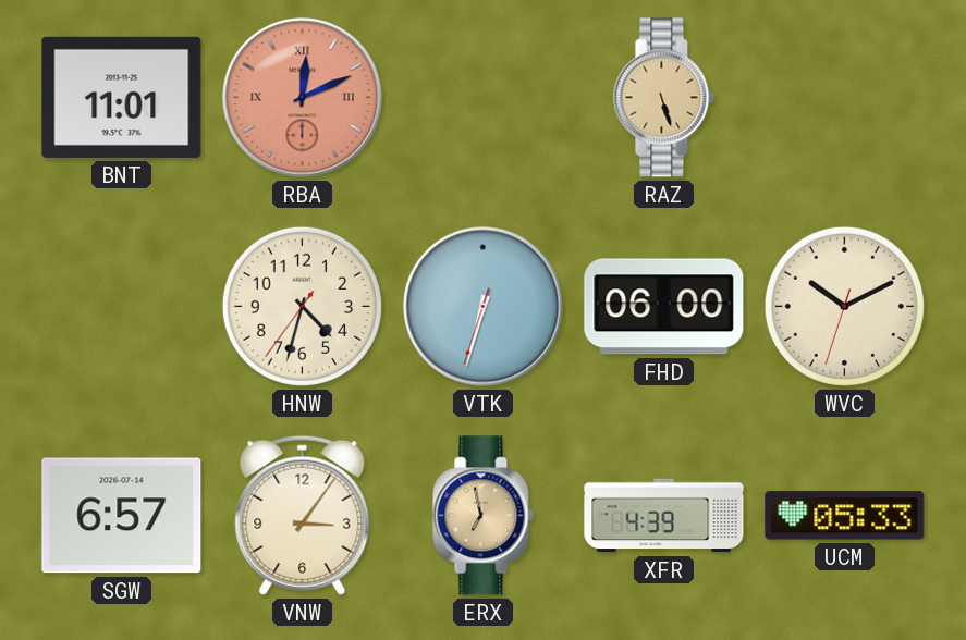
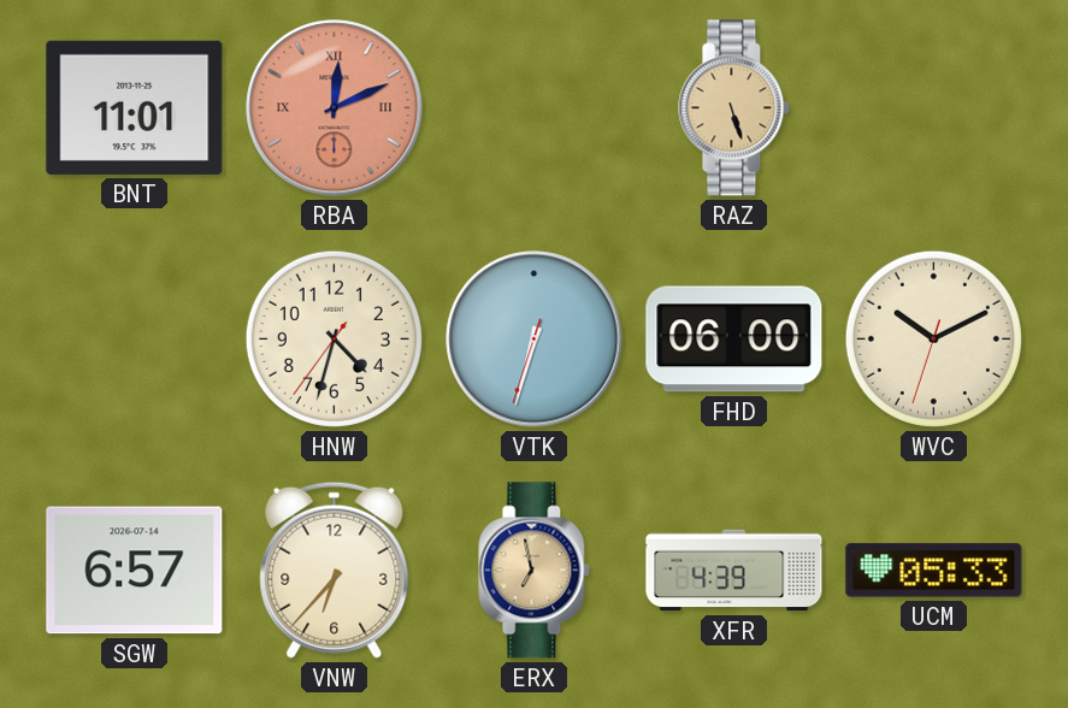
VNW: 3:06 -> 6:37
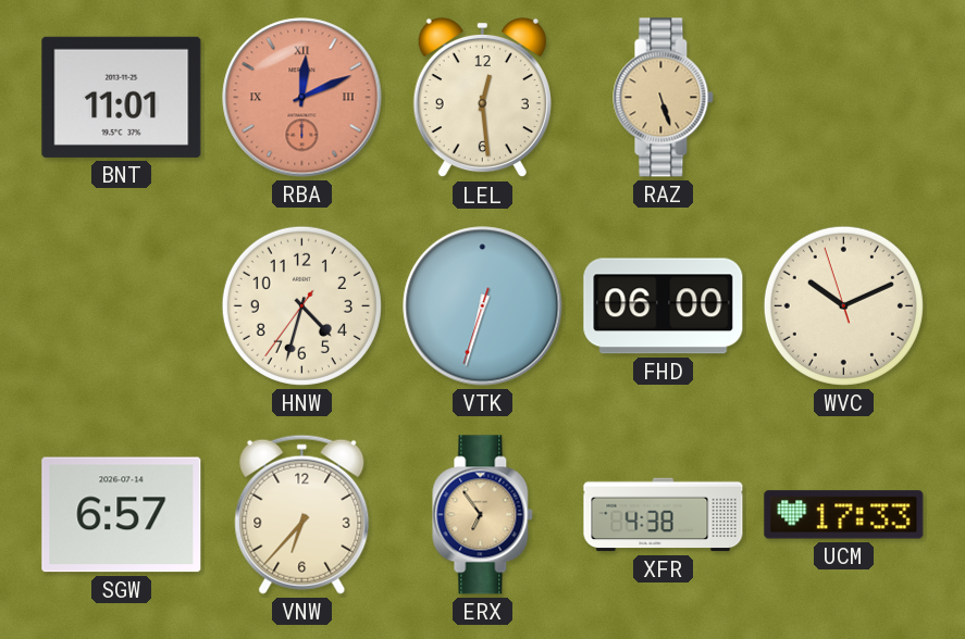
LEL: none -> 12:29
WVC: 10:10:33 -> 10:10:57
ERX: 6:58 -> 6:54
XFR: 4:39 -> 4:38
UCM: 05:33 -> 17:33
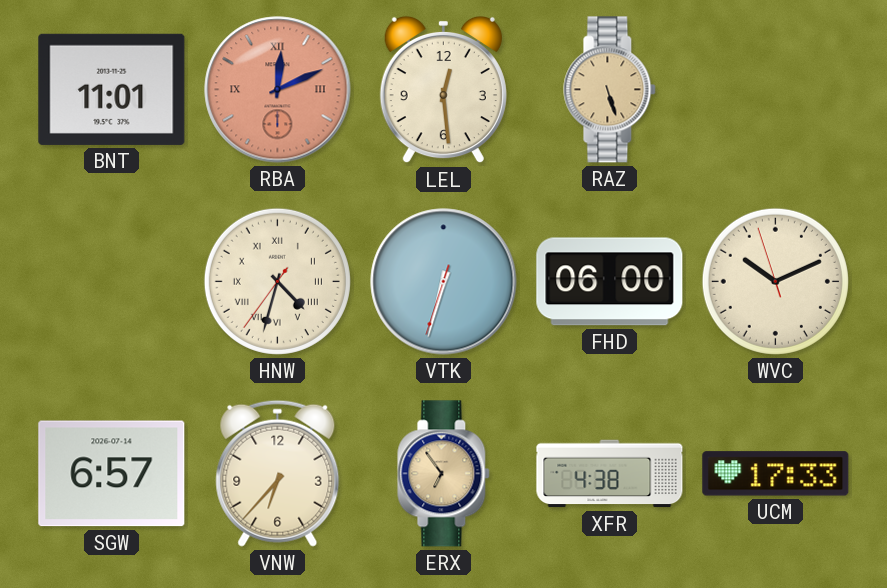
HNW numerals: Arabic -> Roman
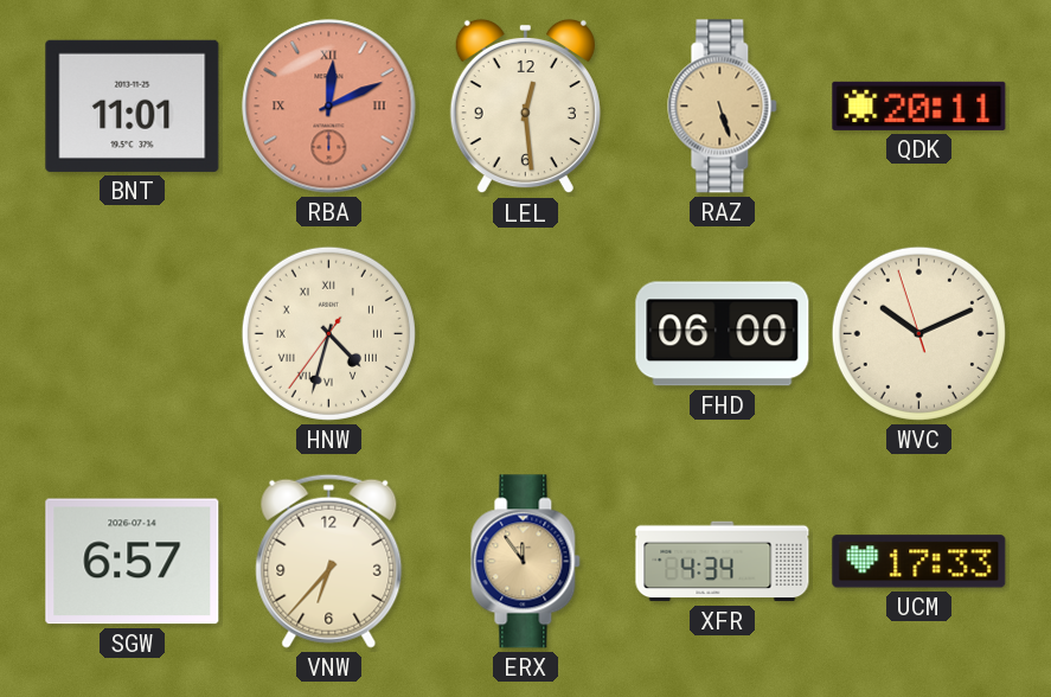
QDK: none -> 20:11
VTK: 6:32 -> none
ERX: 6:54 -> 11:54
XFR: 4:38 -> 4:34
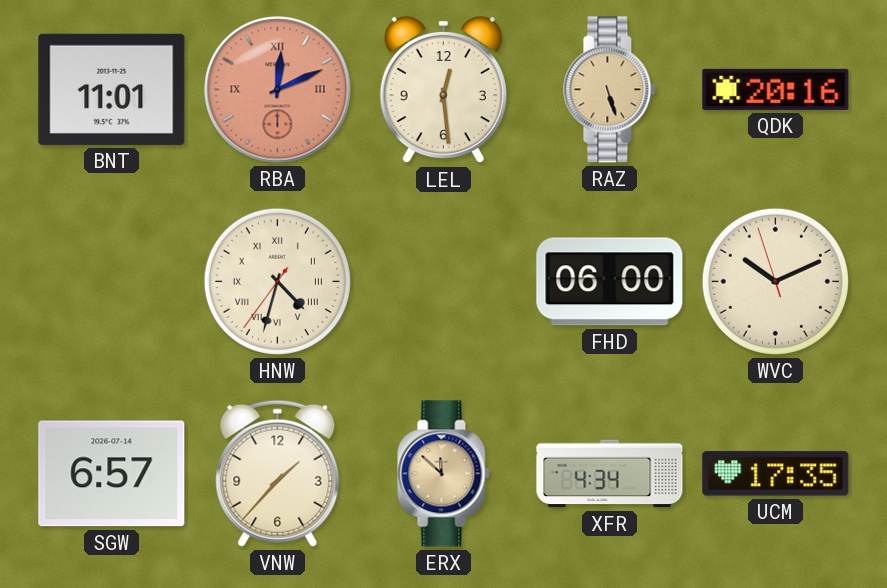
QDK: 20:11 -> 20:16
VNW: 6:37 -> 1:37
ERX: 11:54 -> 11:52
UCM: 17:33 -> 17:35
